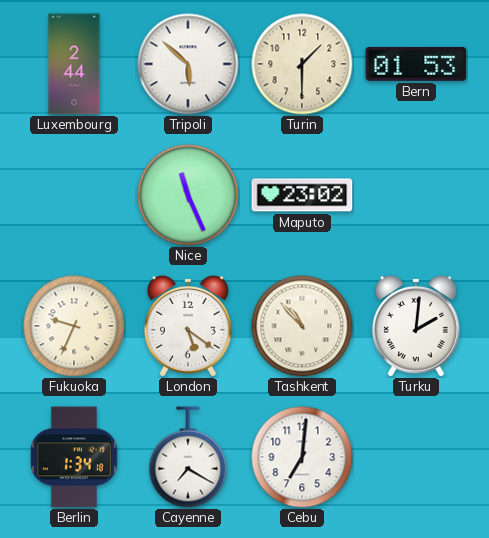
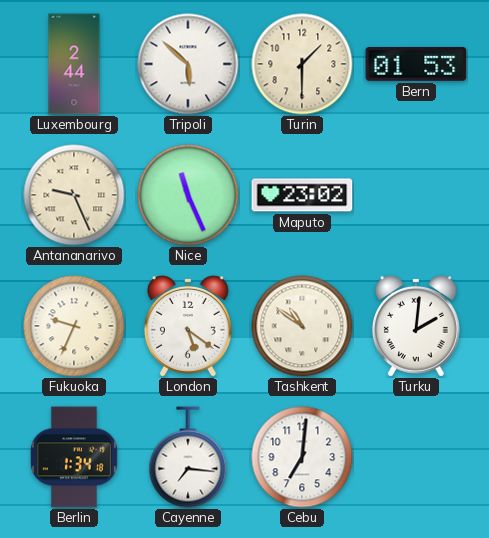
Antananarivo: none -> 9:26
Tashkent: 10:53 -> 10:51
Cayenne: 7:20 -> 7:16
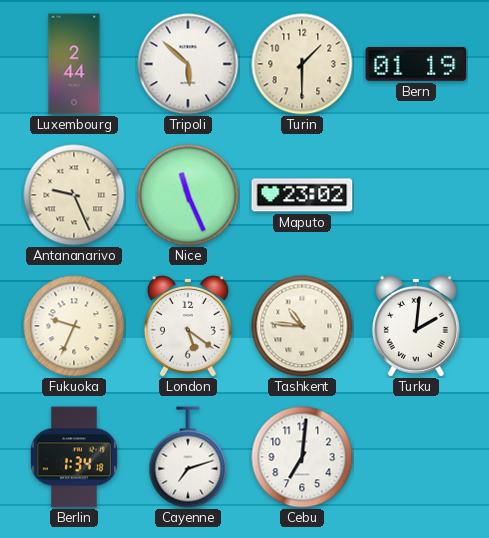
Bern: 01:53 -> 01:19
Tashkent: 10:51 -> 10:46
Cayenne: 7:16 -> 7:12
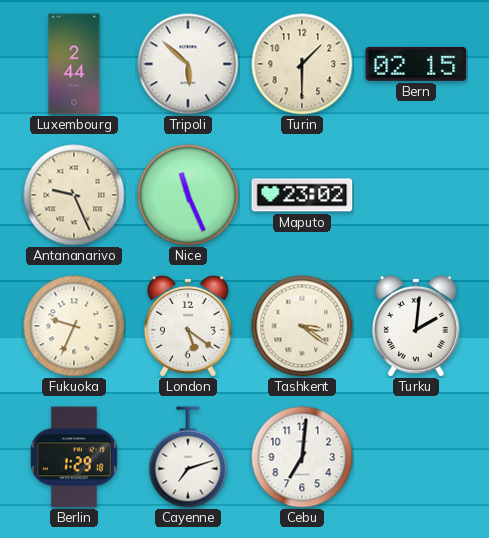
Bern: 01:19 -> 02:15
Tashkent: 10:46 -> 3:21
Berlin: 1:34 -> 1:29
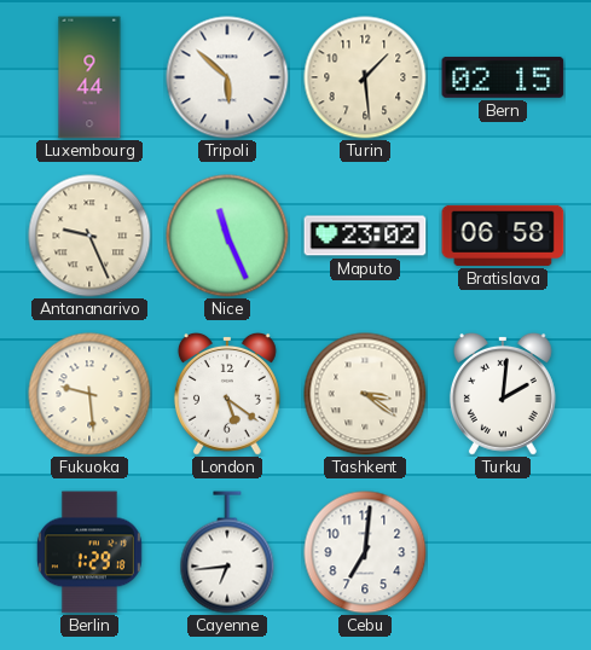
Luxembourg: 2:44 -> 9:44
Turin: 1:30 -> 1:29
Bratislava: none -> 06:58
Fukuoka: 9:34 -> 9:29
Cayenne: 7:12 -> 6:44
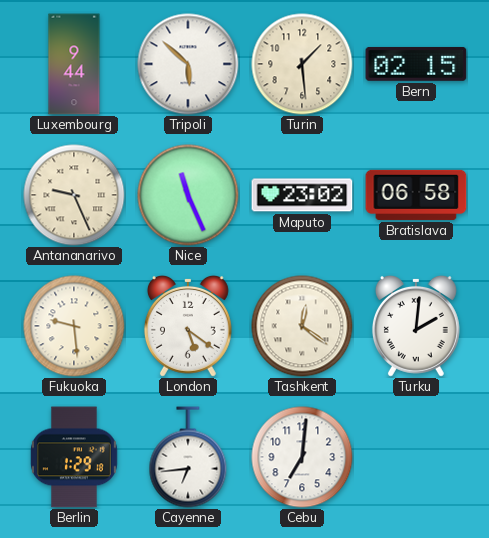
Tashkent: 3:21 -> 12:21
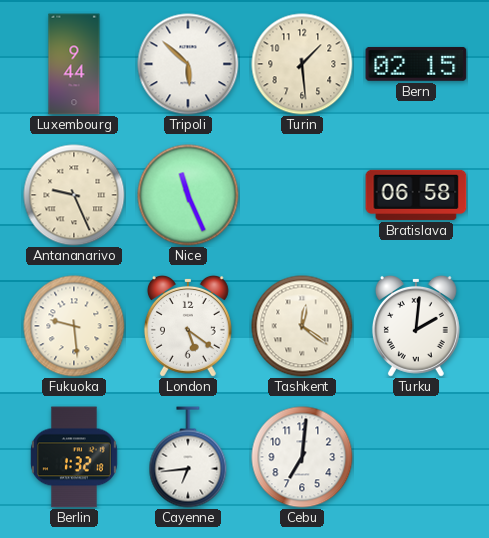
Maputo: 23:02 -> none
Berlin: 1:29 -> 1:32
